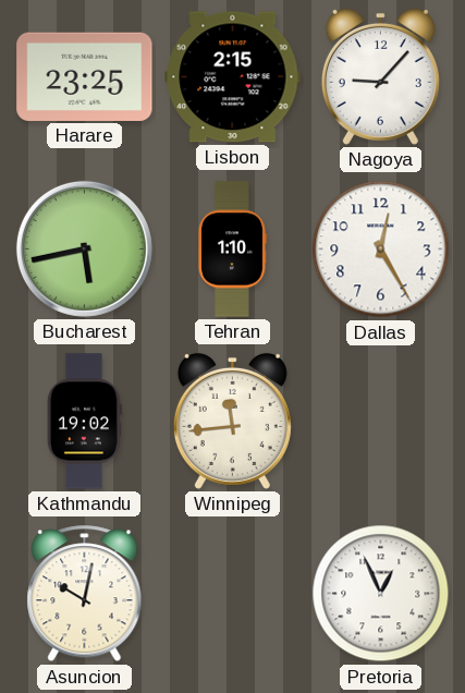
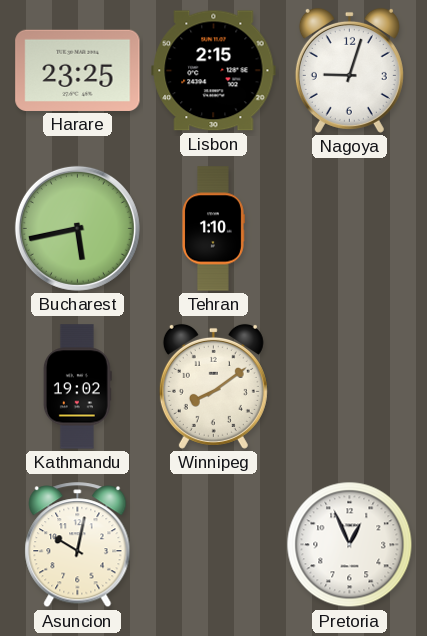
Nagoya: 9:07 -> 9:03
Dallas: 12:25 -> none
Winnipeg: 11:44 -> 8:09
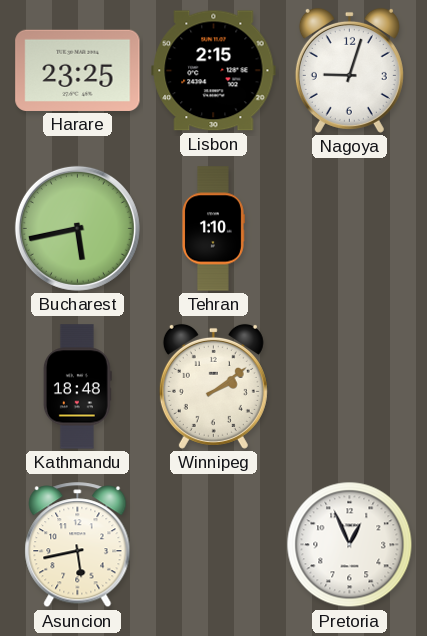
Kathmandu: 19:02 -> 18:48
Winnipeg: 8:09 -> 2:09
Asuncion: 10:02 -> 5:43
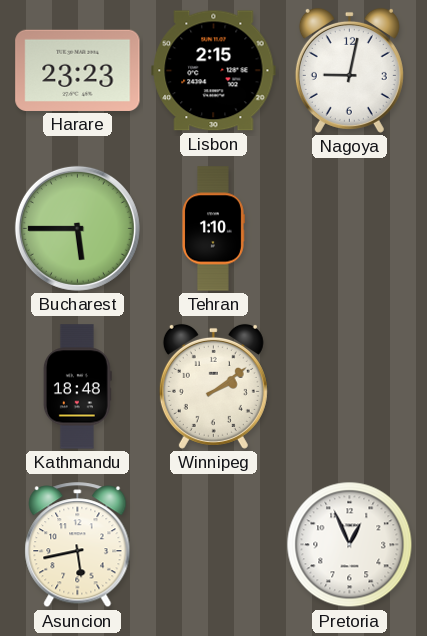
Harare: 23:25 -> 23:23
Nagoya: 9:03 -> 9:02
Bucharest: 5:43 -> 5:45
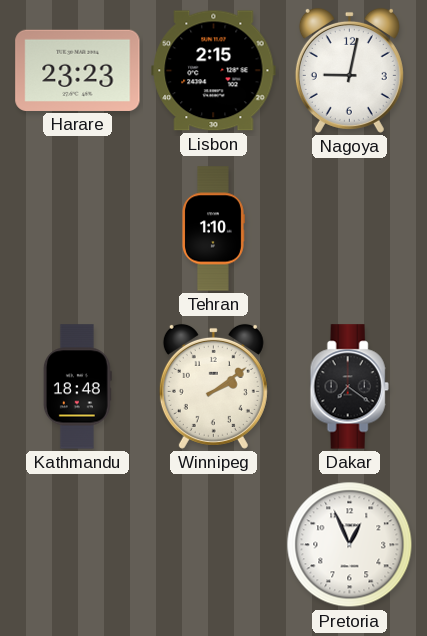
Bucharest: 5:45 -> none
Dakar: none -> 7:21
Asuncion: 5:43 -> none
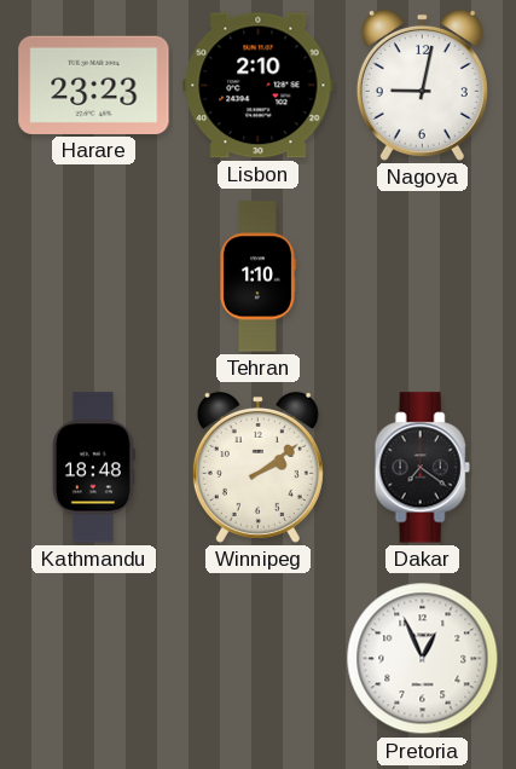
Lisbon: 2:15 -> 2:10
